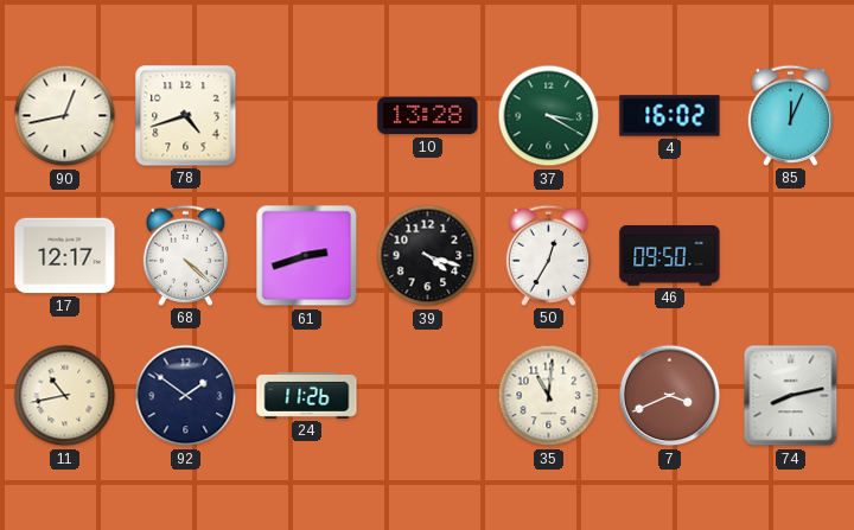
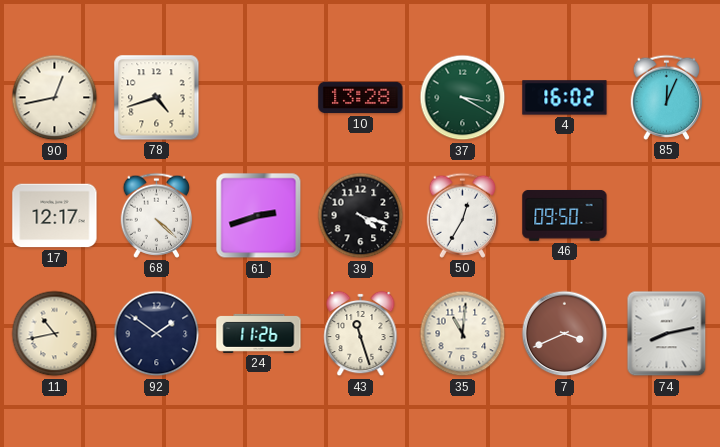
43: none -> 11:27
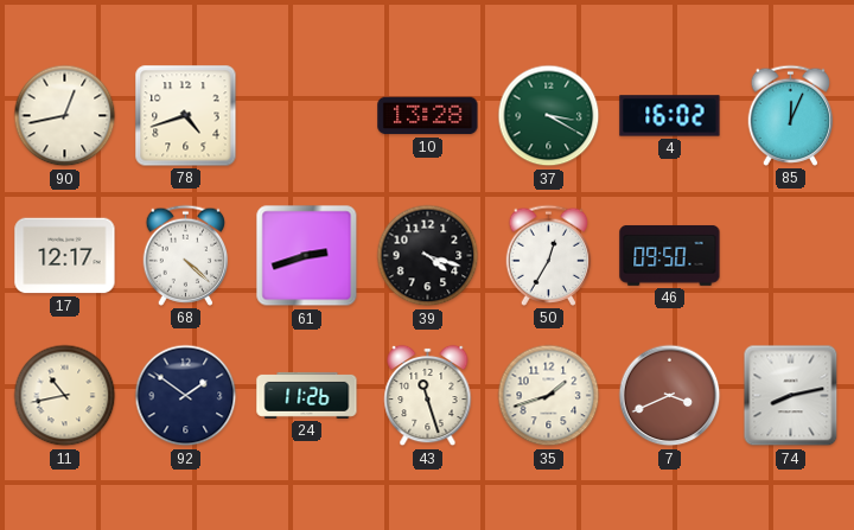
35: 11:01 -> 1:42
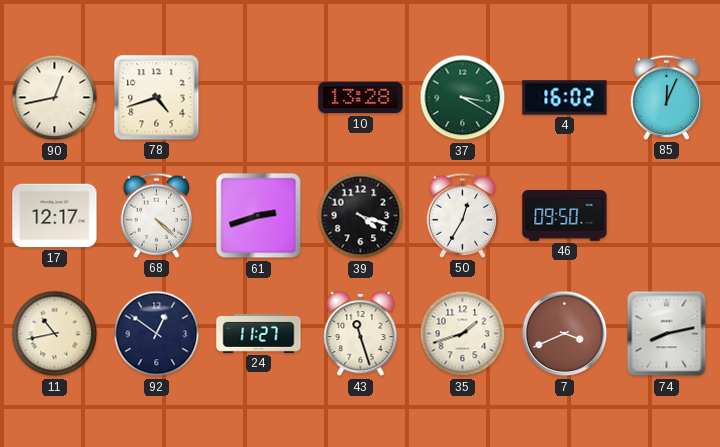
92: 1:51 -> 12:51
24: 11:26 -> 11:27
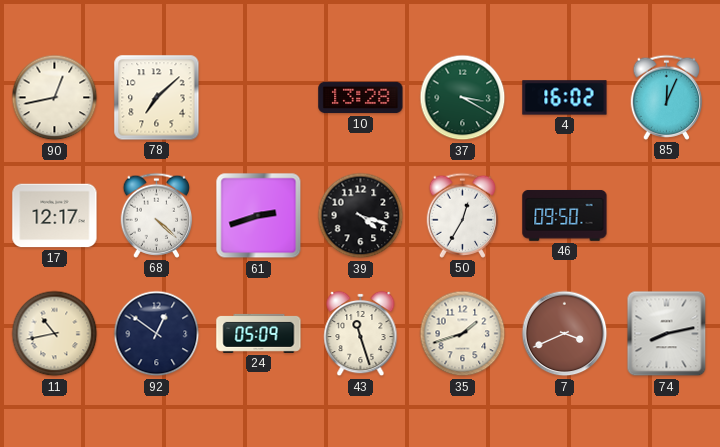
78: 4:42 -> 7:08
24: 11:27 -> 05:09
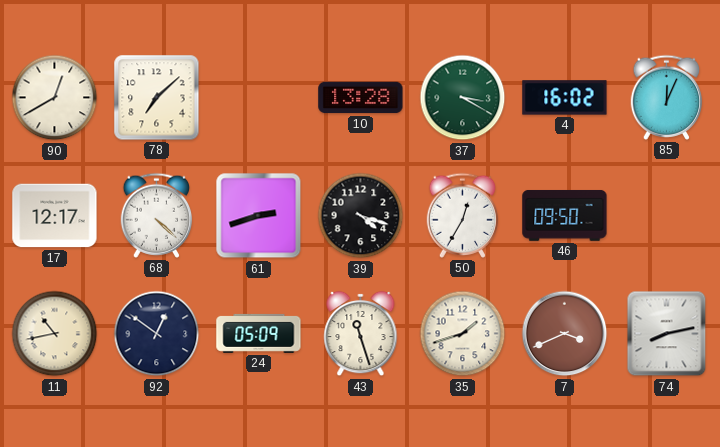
90: 12:43 -> 12:40
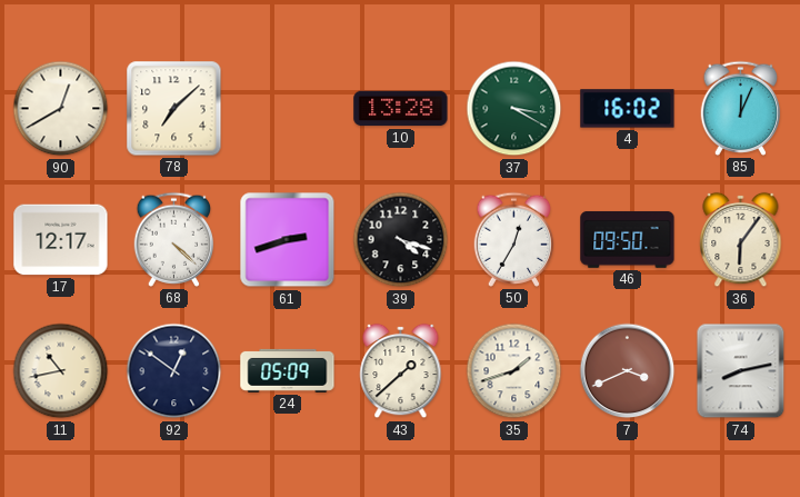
36: none -> 6:06
43: 11:27 -> 1:38
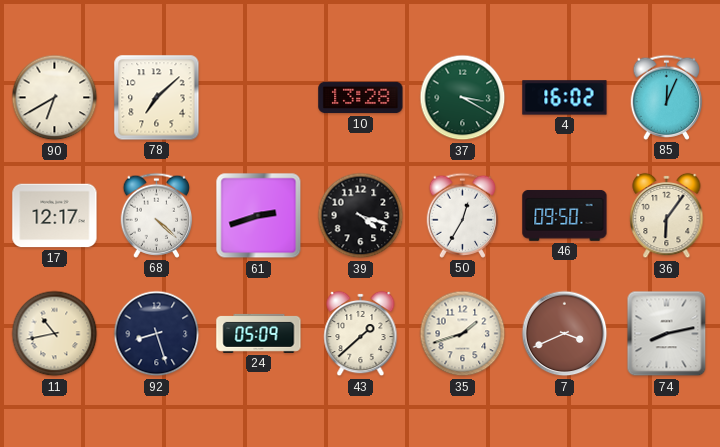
90: 12:40 -> 6:40
92: 12:51 -> 8:27
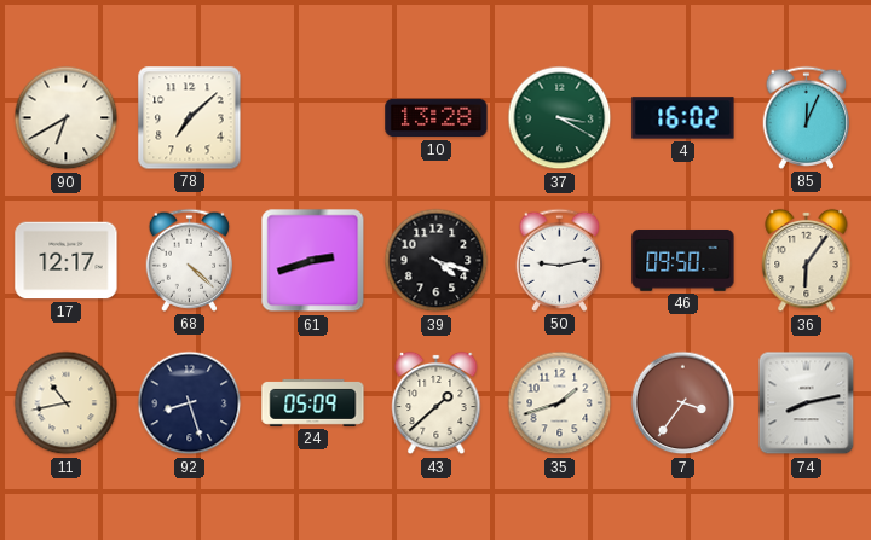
50: 12:35 -> 9:13
7: 3:41 -> 3:36
